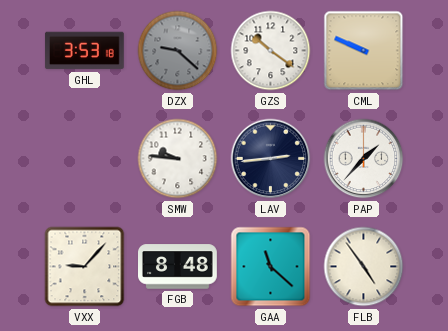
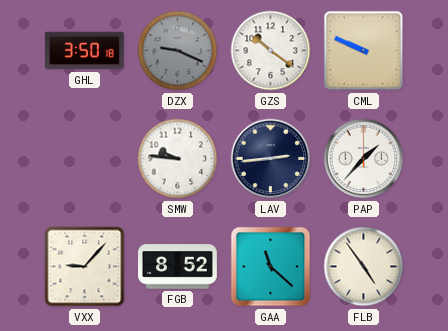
GHL: 3:53 -> 3:50
DZX: 9:22 -> 9:19
FGB: 8:48 -> 8:52
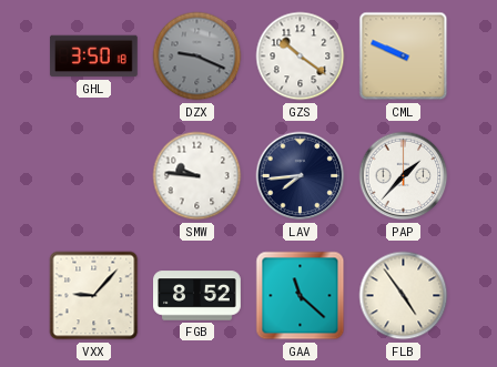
LAV: 2:44 -> 7:44
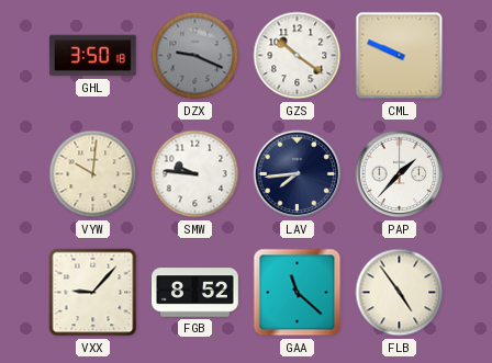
VYW: none -> 10:01
